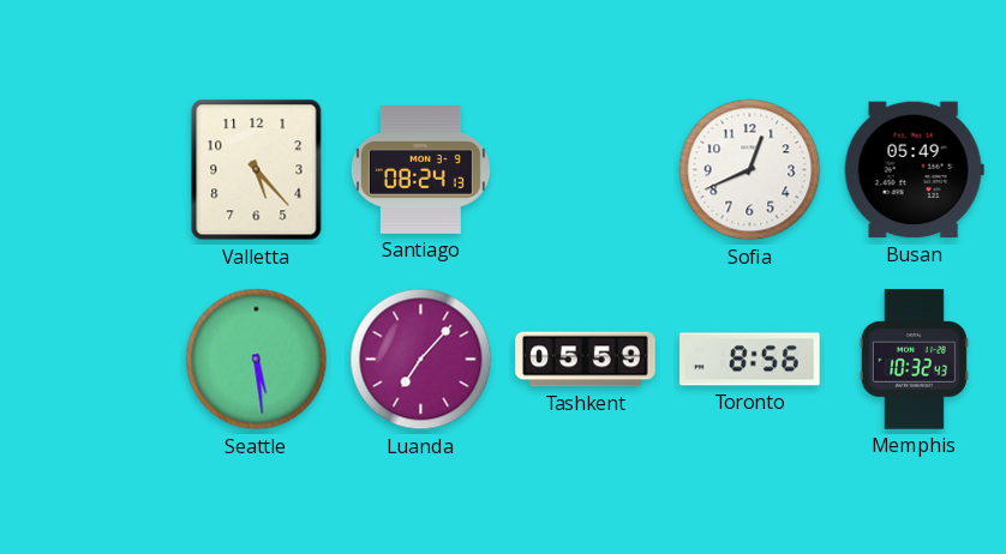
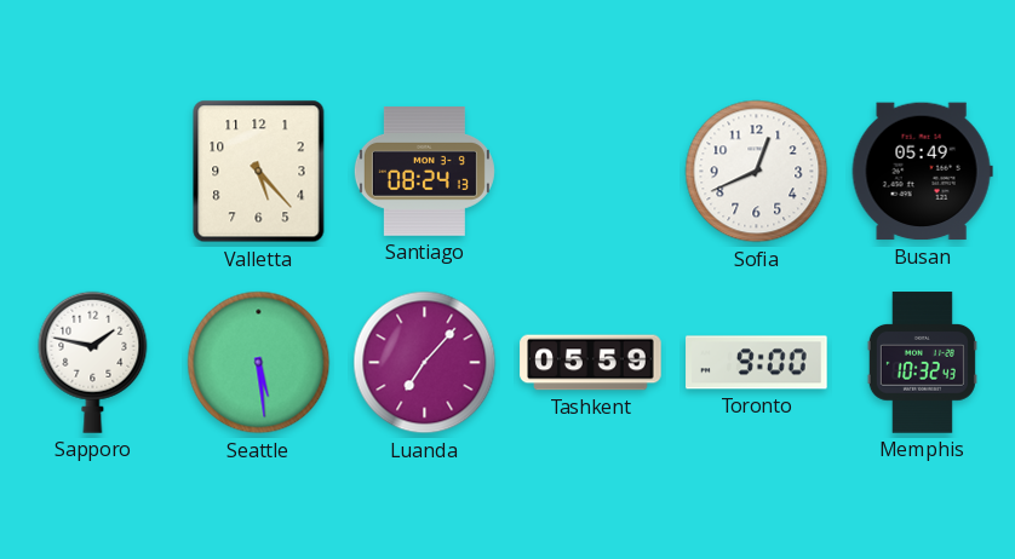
Sapporo: none -> 1:47
Toronto: 8:56 -> 9:00
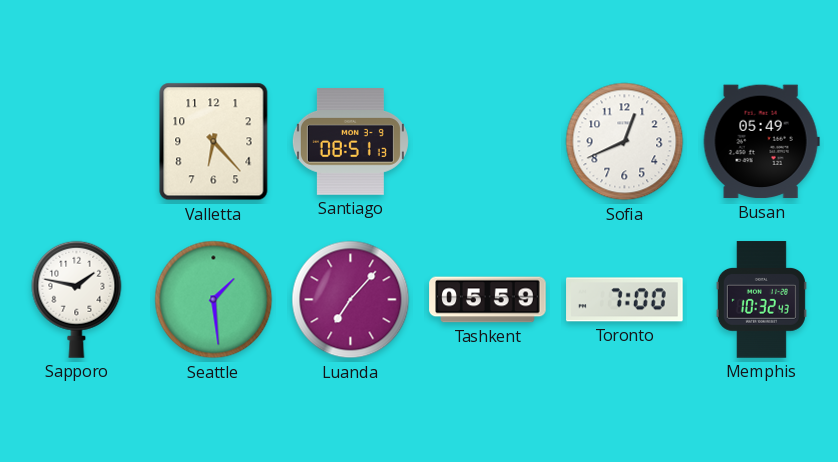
Valletta: 5:23 -> 6:23
Santiago: 08:24 -> 08:51
Seattle: 5:29 -> 1:29
Toronto: 9:00 -> 7:00
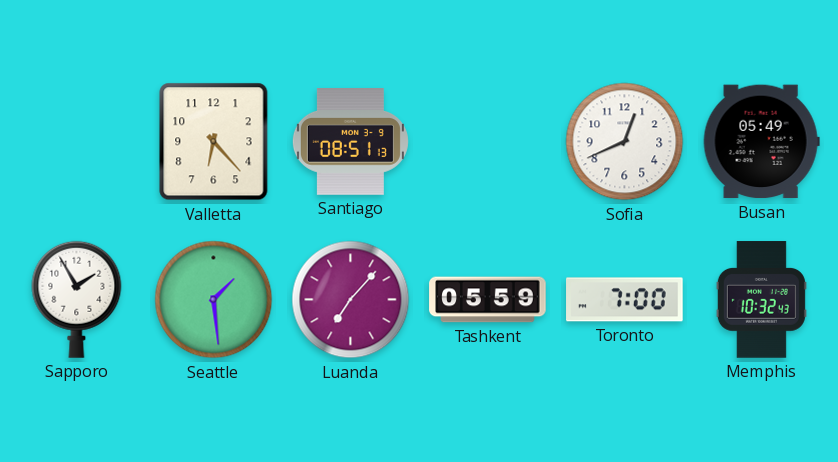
Sapporo: 1:47 -> 1:55
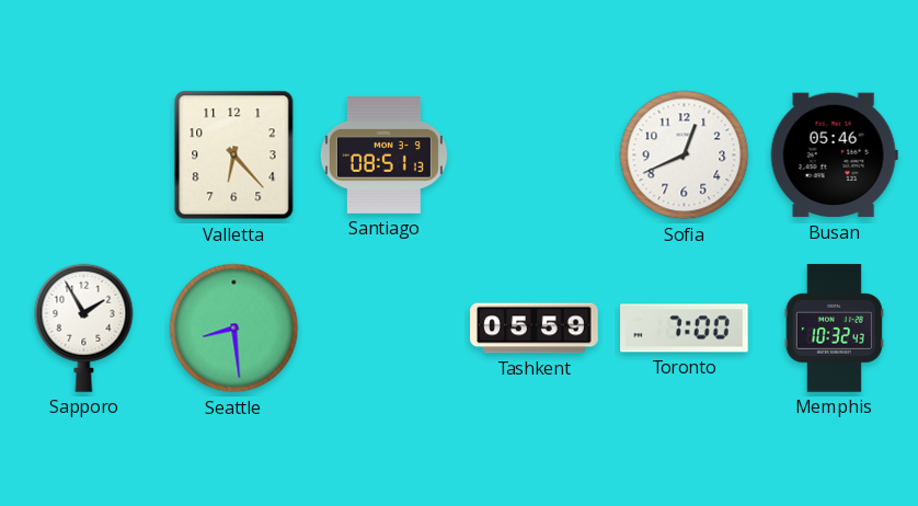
Busan: 05:49 -> 05:46
Seattle: 1:29 -> 8:29
Luanda: 7:07 -> none
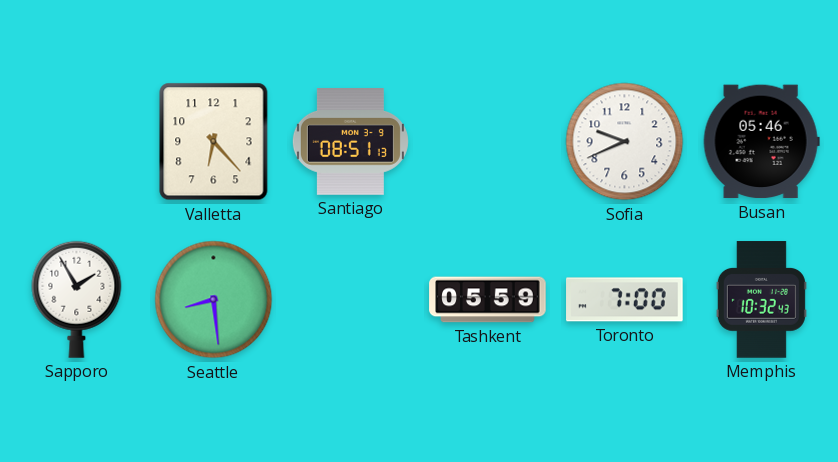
Sofia: 12:41 -> 9:41
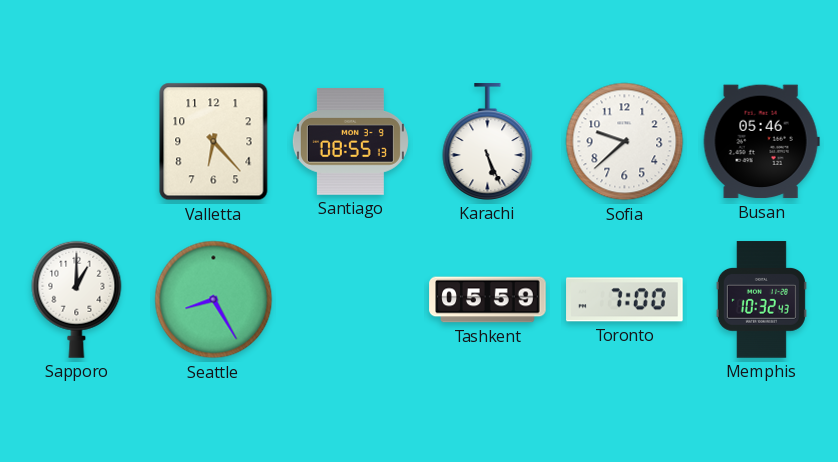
Santiago: 08:51 -> 08:55
Karachi: none -> 5:26
Sofia: 9:41 -> 9:38
Sapporo: 1:55 -> 1:00
Seattle: 8:29 -> 8:25
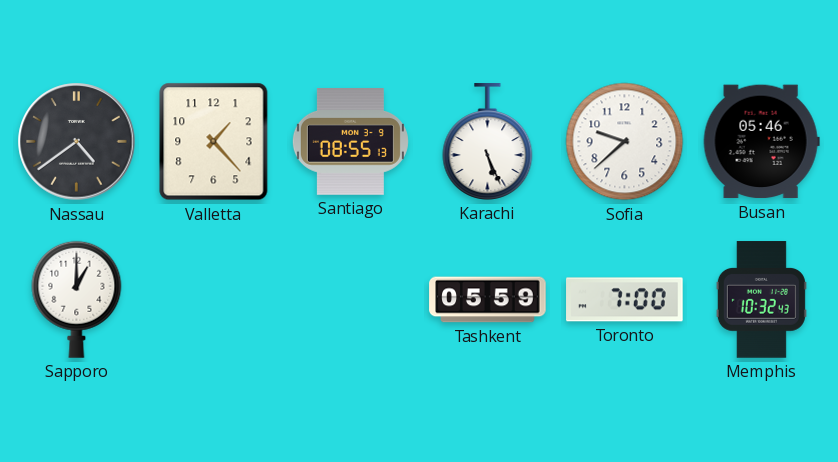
Nassau: none -> 4:39
Valletta: 6:23 -> 1:23
Seattle: 8:25 -> none
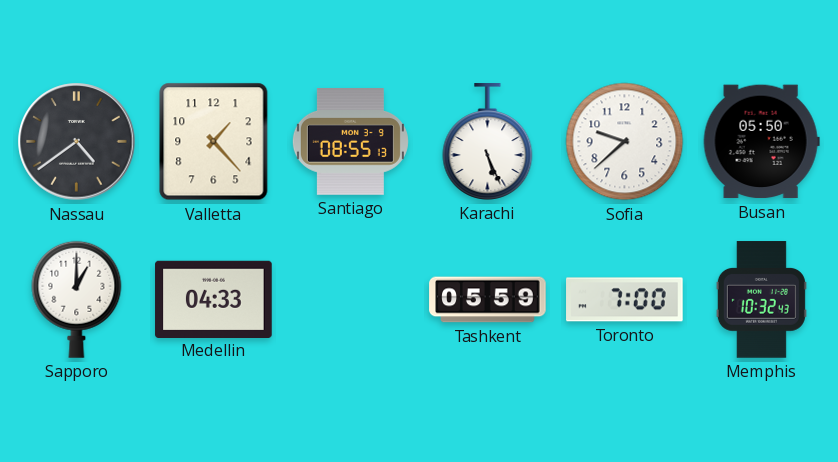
Busan: 05:46 -> 05:50
Medellin: none -> 04:33
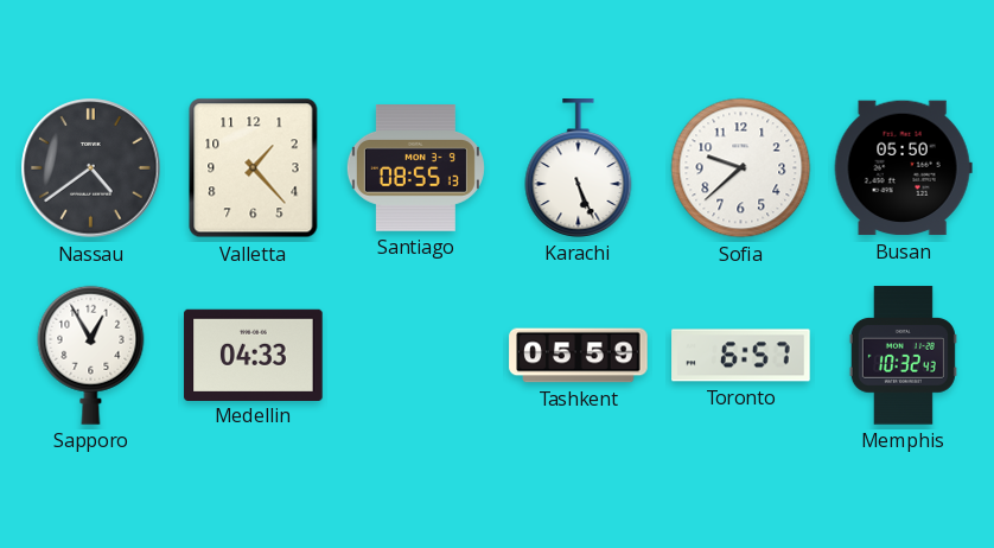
Sapporo: 1:00 -> 12:55
Toronto: 7:00 -> 6:57
